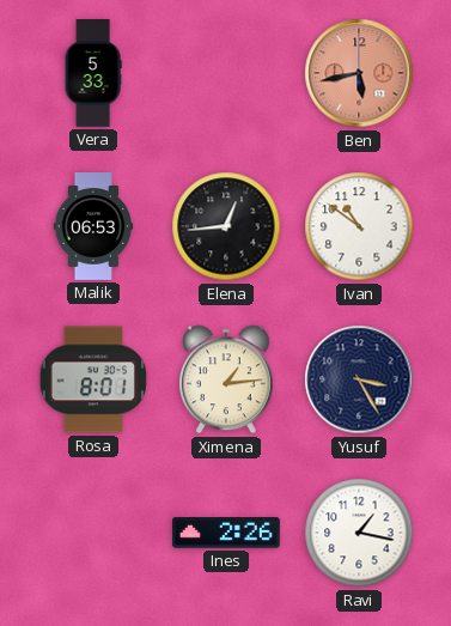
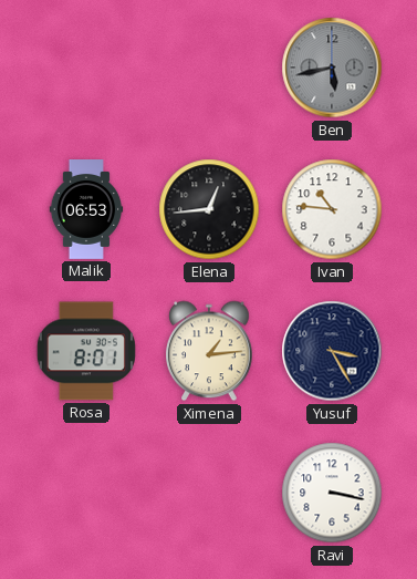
Vera: 5:33 -> none
Ben dial: salmon -> grey
Ivan: 10:51 -> 10:46
Ines: 2:26 -> none
Ravi: 1:17 -> 3:17
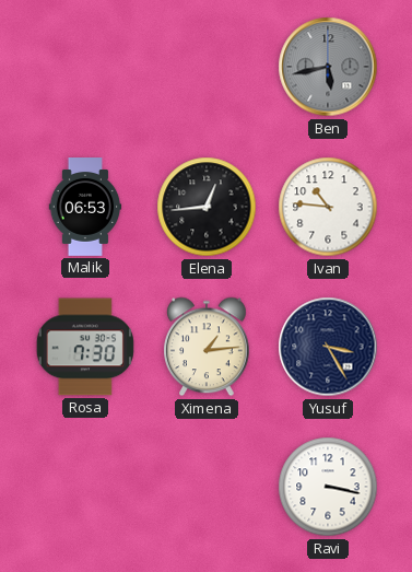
Rosa: 8:01 -> 7:30
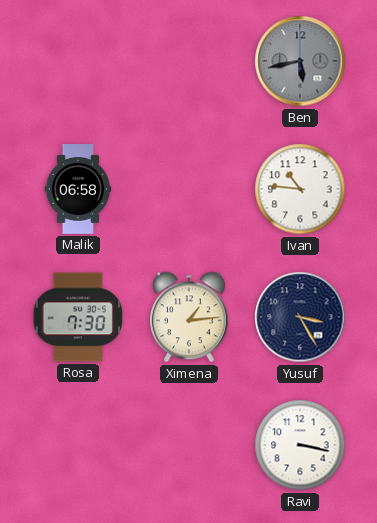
Malik: 06:53 -> 06:58
Elena: 12:44 -> none
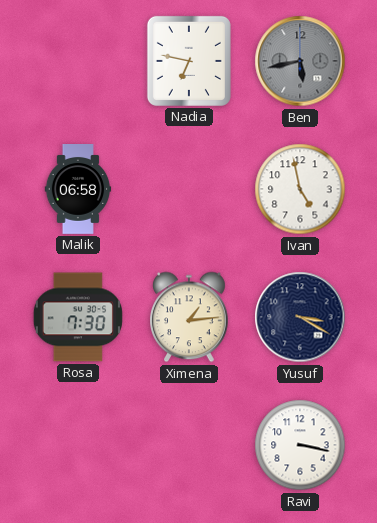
Nadia: none -> 6:47
Ivan: 10:46 -> 4:58
Yusuf: 3:25 -> 3:20
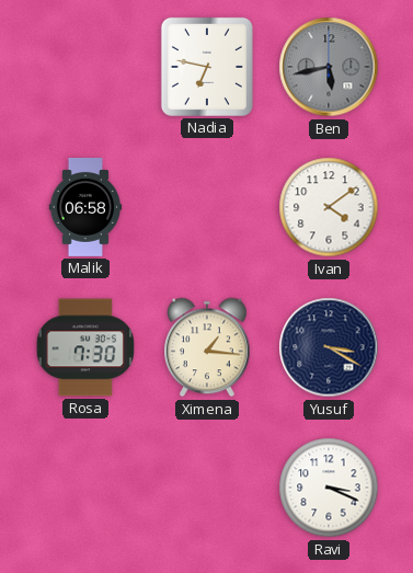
Ivan: 4:58 -> 4:09
Ximena: 1:14 -> 1:16
Ravi: 3:17 -> 3:19
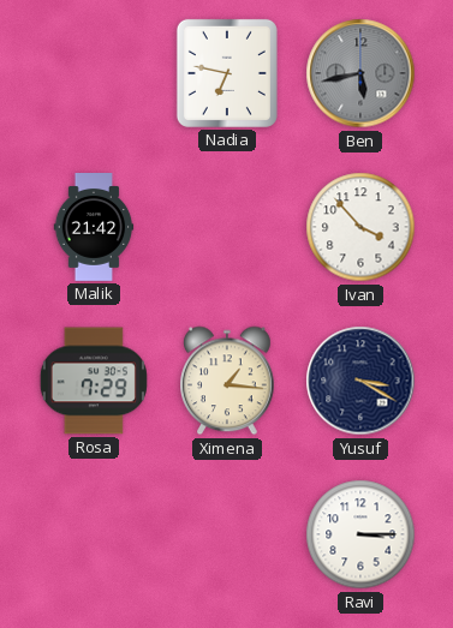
Malik: 06:58 -> 21:42
Ivan: 4:09 -> 3:53
Rosa: 7:30 -> 7:29
Ravi: 3:19 -> 3:15
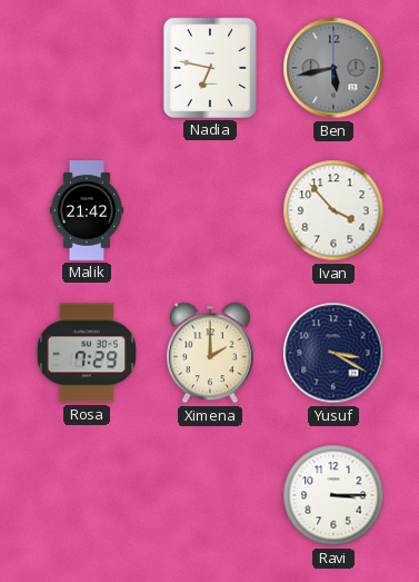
Ximena: 1:16 -> 2:00
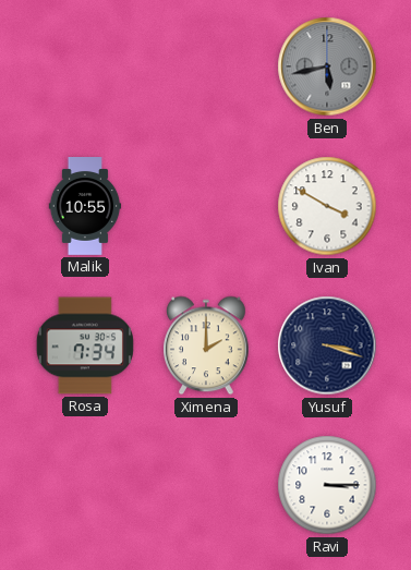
Nadia: 6:47 -> none
Malik: 21:42 -> 10:55
Ivan: 3:53 -> 3:50
Rosa: 7:29 -> 7:34
Yusuf: 3:20 -> 3:18
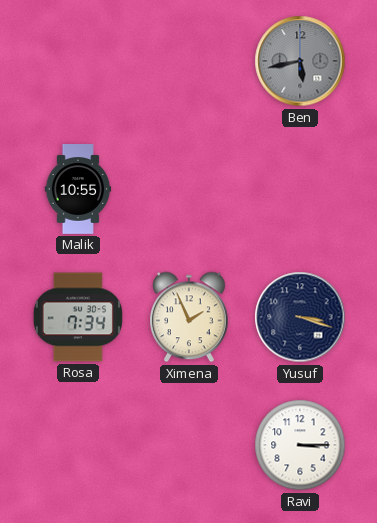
Ivan: 3:50 -> none
Ximena: 2:00 -> 1:56
